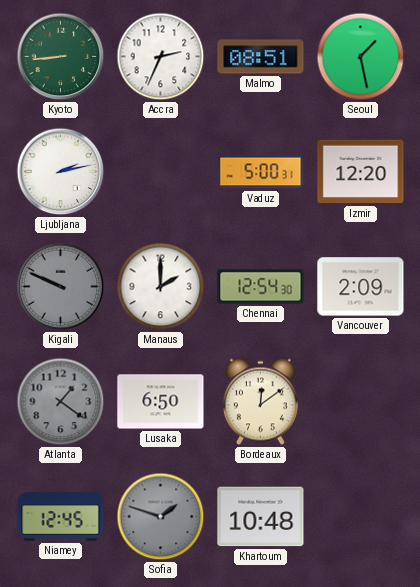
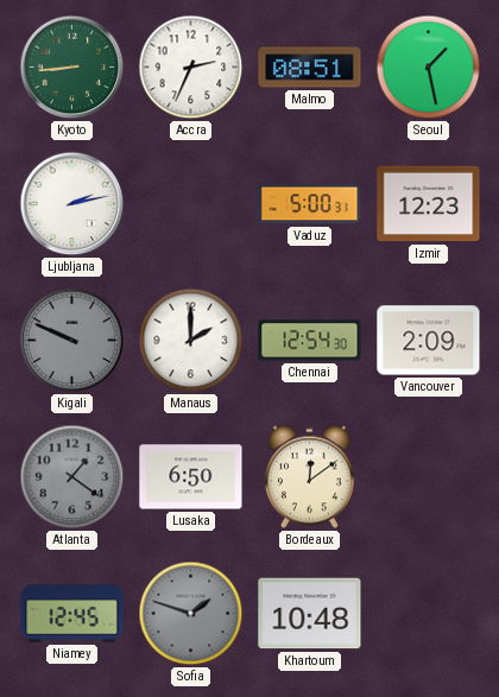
Izmir: 12:20 -> 12:23
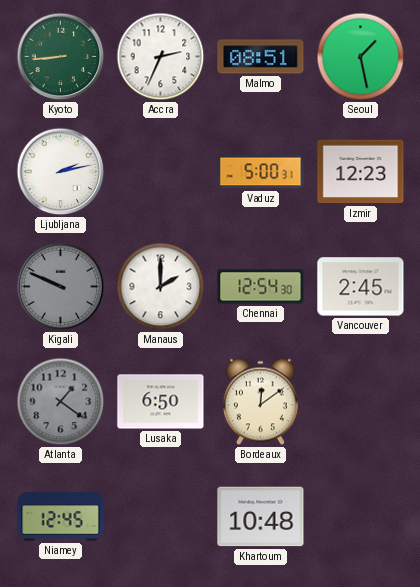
Vancouver: 2:09 -> 2:45
Sofia: 1:48 -> none
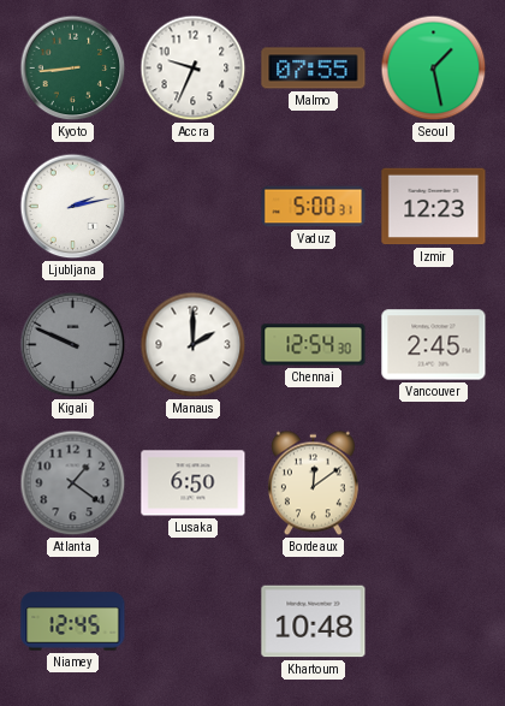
Accra: 2:34 -> 9:34
Malmo: 08:51 -> 07:55
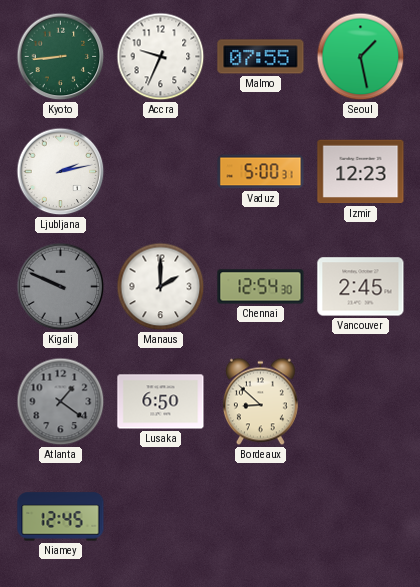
Bordeaux: 12:09 -> 8:52
Khartoum: 10:48 -> none
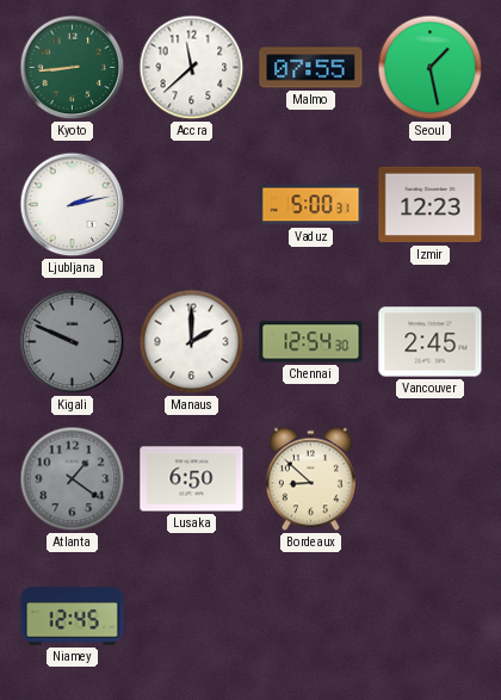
Accra: 9:34 -> 11:38
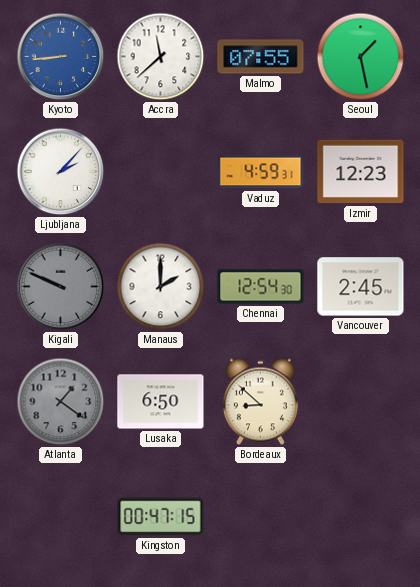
Kyoto dial: green -> blue
Ljubljana: 2:13 -> 2:07
Vaduz: 5:00 -> 4:59
Niamey: 12:45 -> none
Kingston: none -> 00:47
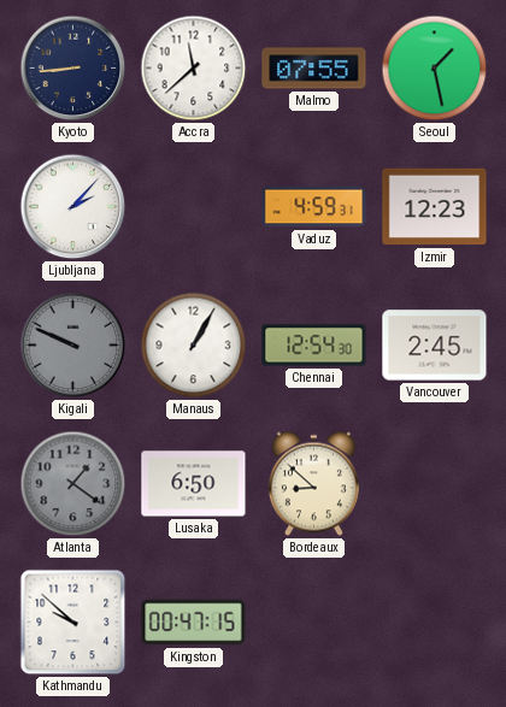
Kyoto dial: blue -> navy
Manaus: 2:00 -> 1:05
Kathmandu: none -> 9:52
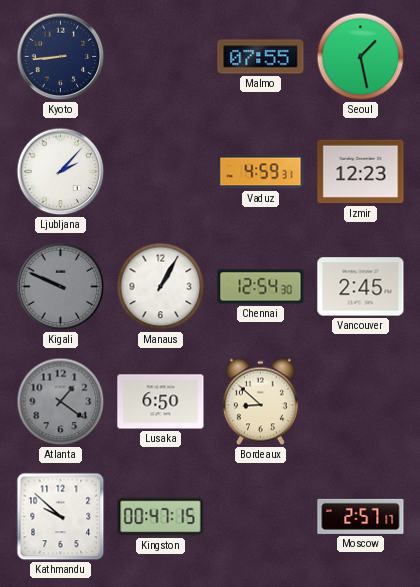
Accra: 11:38 -> none
Moscow: none -> 2:57
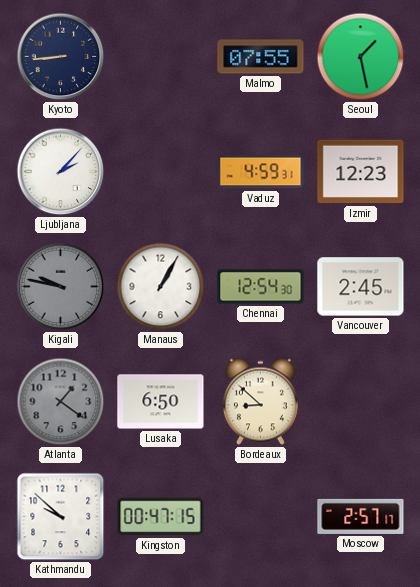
Kigali: 9:49 -> 9:47
